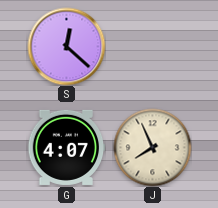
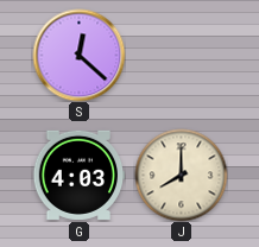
G: 4:07 -> 4:03
J: 7:56 -> 8:00
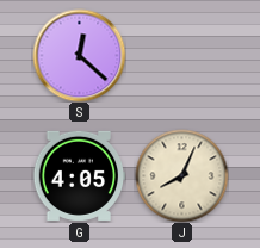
G: 4:03 -> 4:05
J: 8:00 -> 8:04
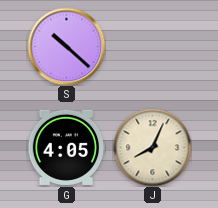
S: 12:22 -> 10:22
